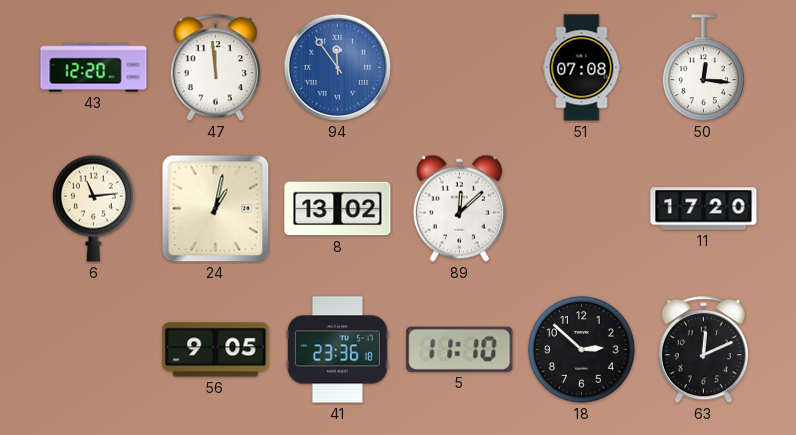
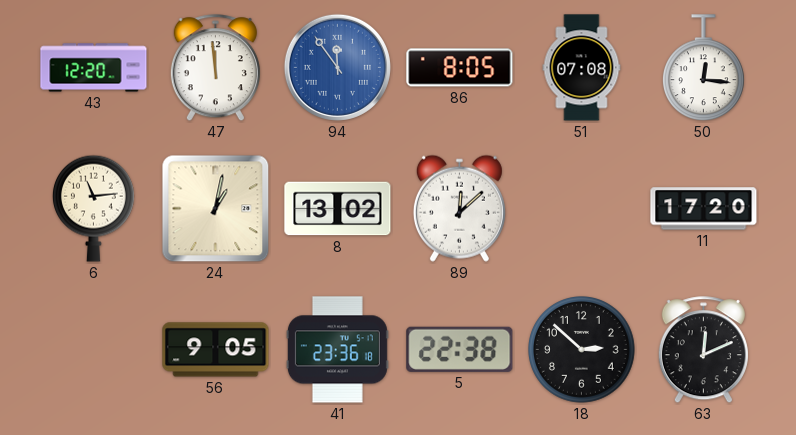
86: none -> 8:05
5: 11:10 -> 22:38
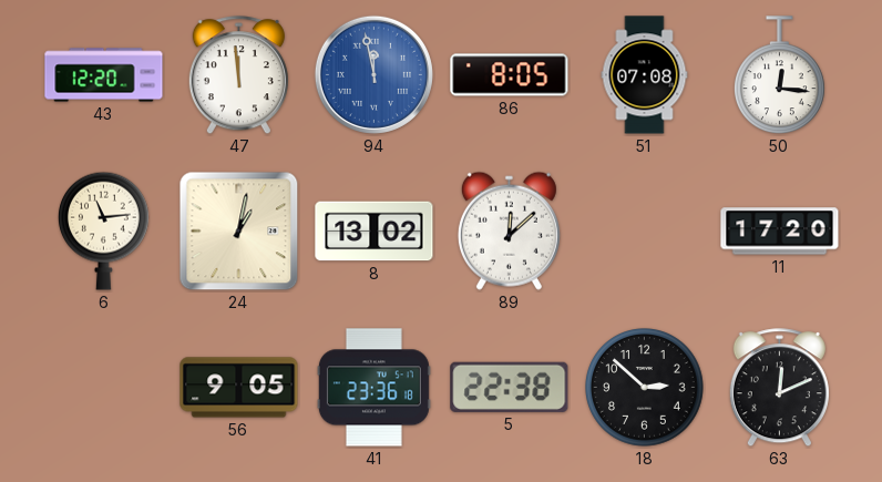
94: 11:54 -> 11:58
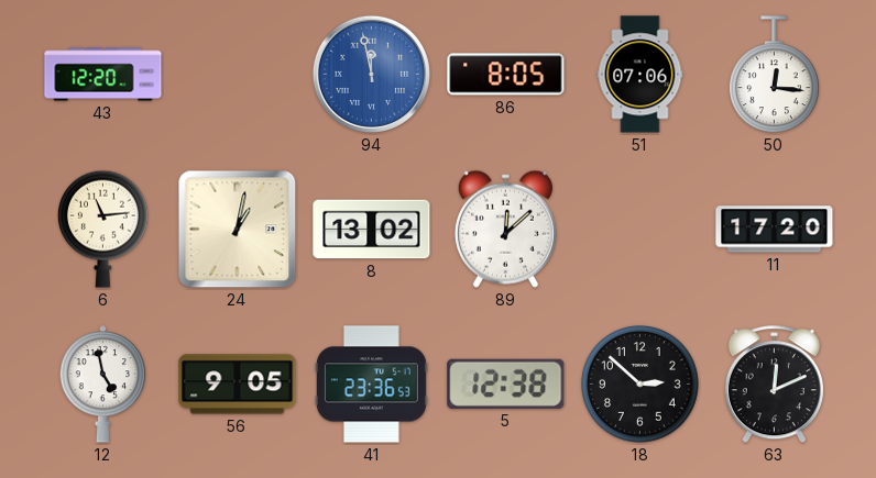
47: 11:59 -> none
51: 07:08 -> 07:06
12: none -> 4:58
41: 23:36:18 -> 23:36:53
5: 22:38 -> 12:38
